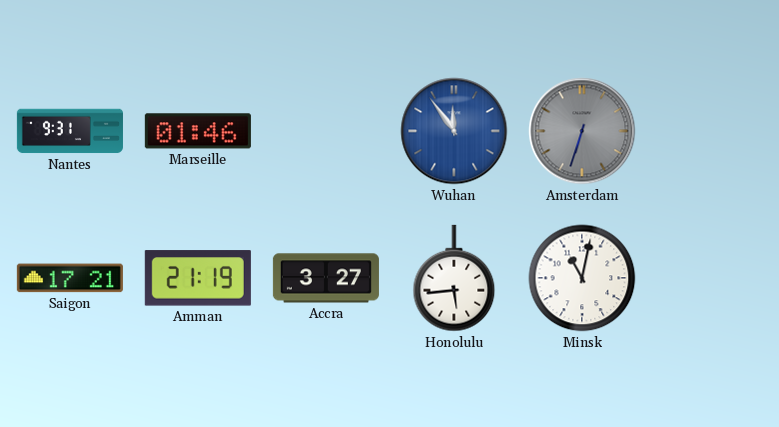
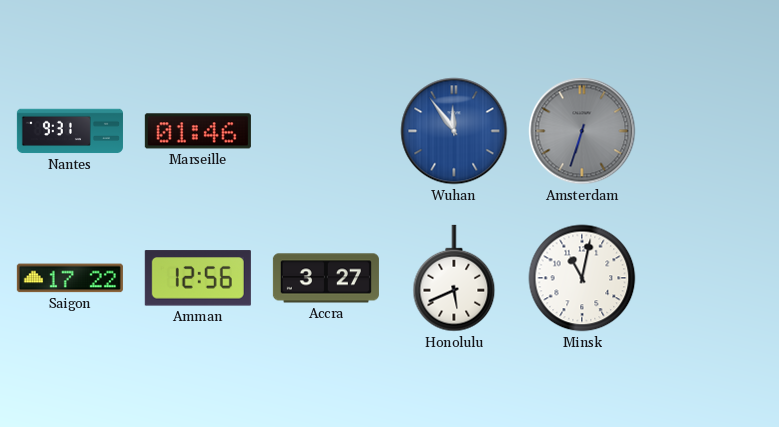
Saigon: 17:21 -> 17:22
Amman: 21:19 -> 12:56
Honolulu: 5:44 -> 5:41
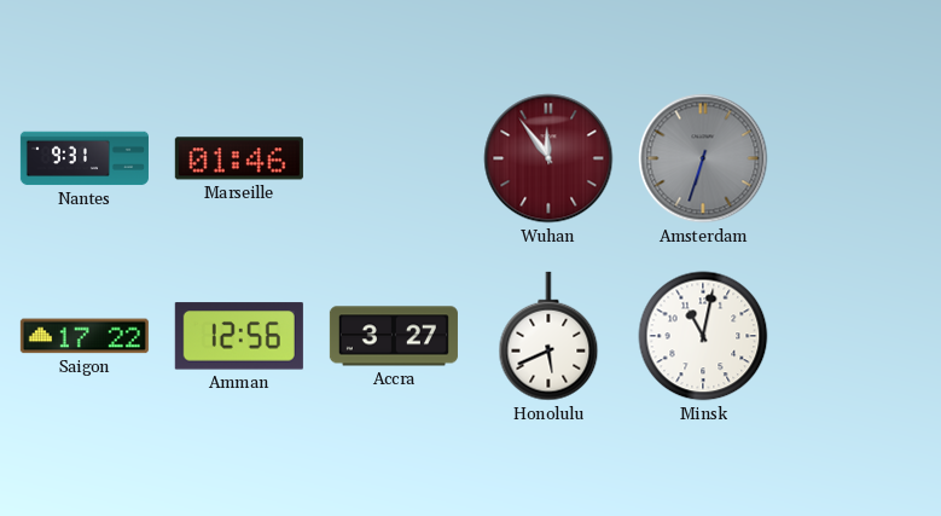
Wuhan dial: blue -> burgundy
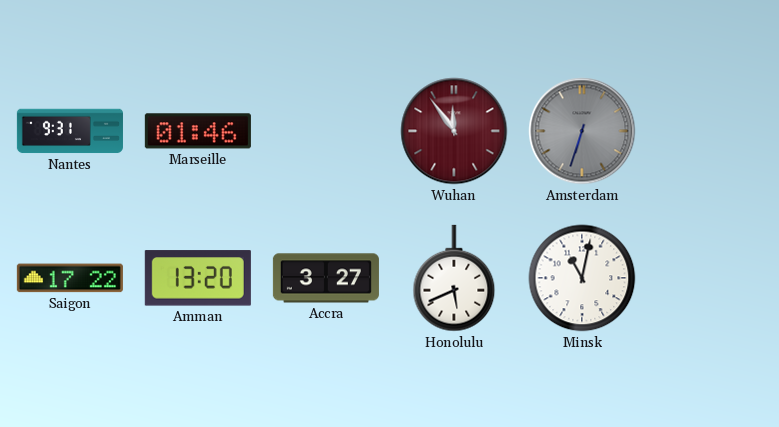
Amman: 12:56 -> 13:20
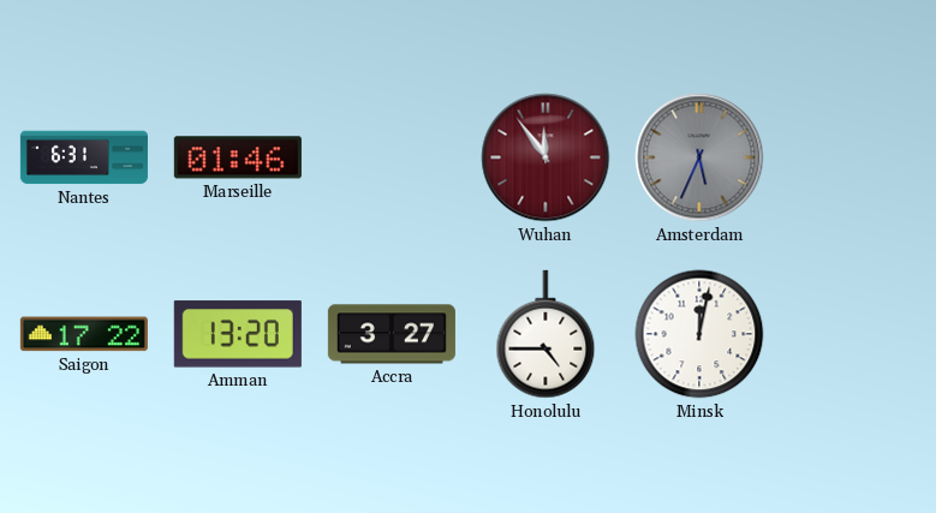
Nantes: 9:31 -> 6:31
Amsterdam: 6:33 -> 5:34
Honolulu: 5:41 -> 4:45
Minsk: 11:02 -> 12:02
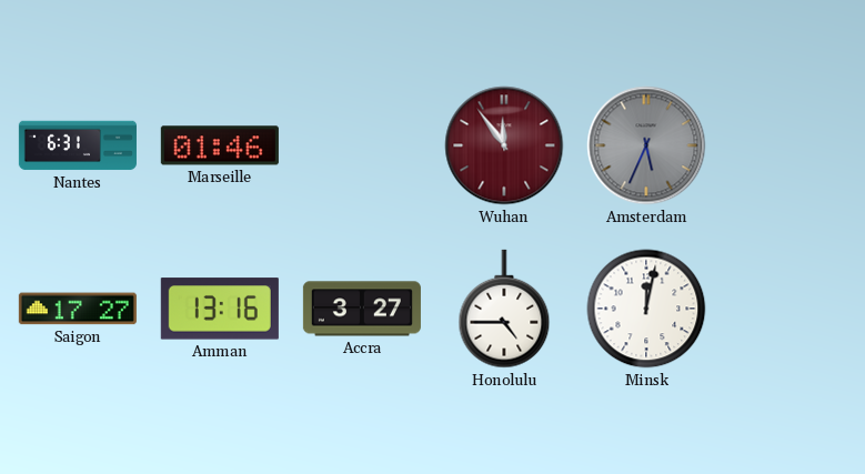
Saigon: 17:22 -> 17:27
Amman: 13:20 -> 13:16
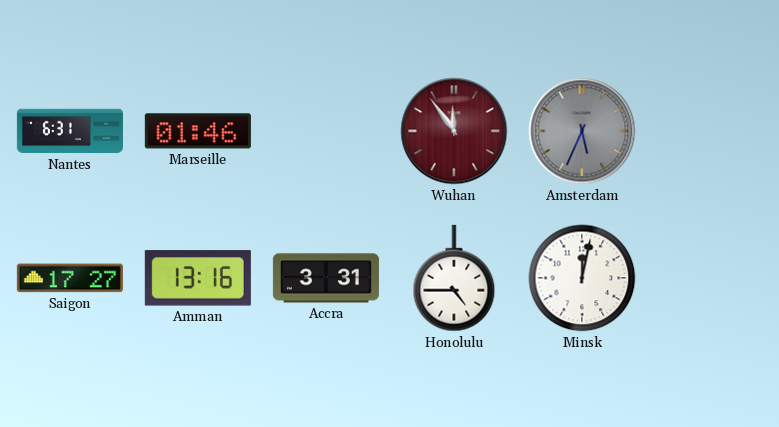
Accra: 3:27 -> 3:31
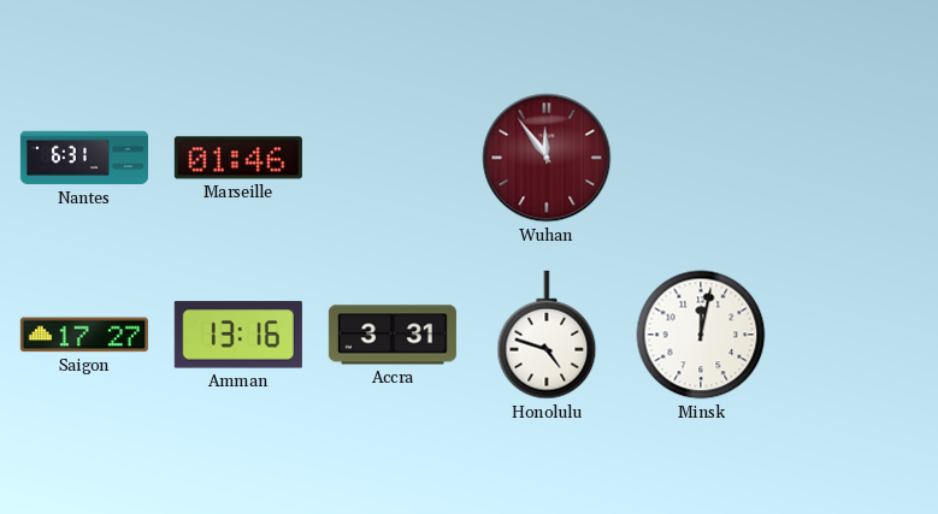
Amsterdam: 5:34 -> none
Honolulu: 4:45 -> 4:48
